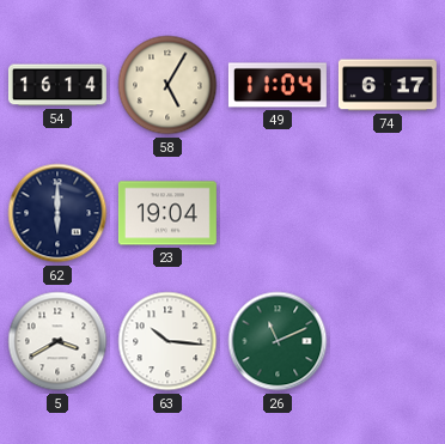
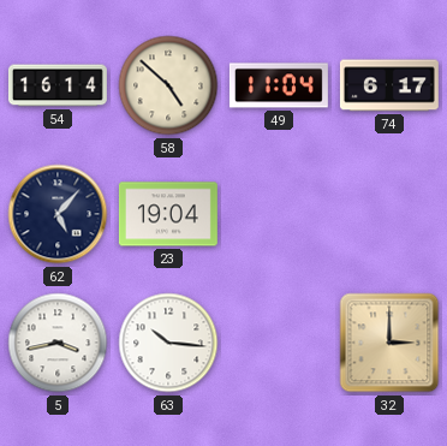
58: 5:05 -> 4:52
62: 6:00 -> 5:07
5: 3:40 -> 3:43
26: 11:11 -> none
32: none -> 3:00
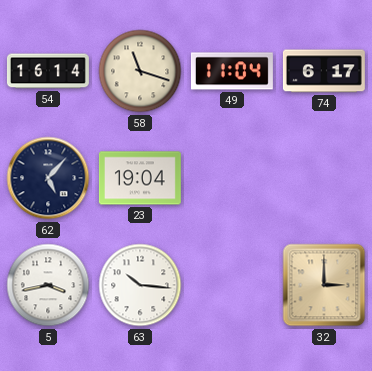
58: 4:52 -> 11:18
